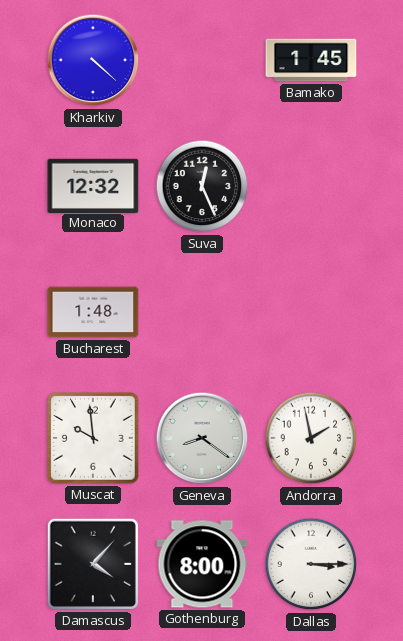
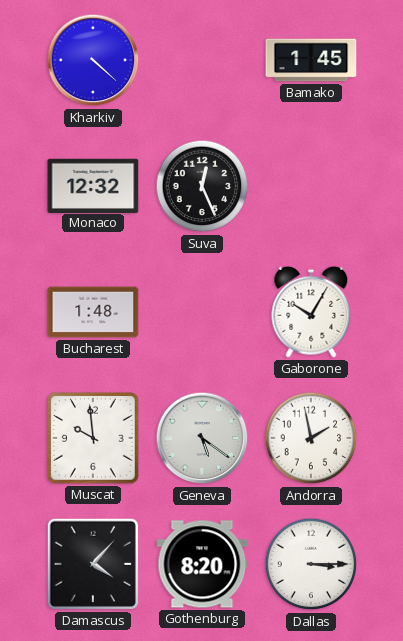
Gaborone: none -> 10:05
Geneva: 8:21 -> 5:21
Gothenburg: 8:00 -> 8:20
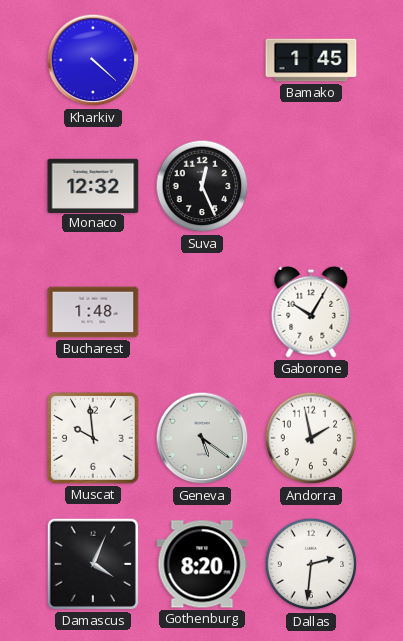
Damascus: 4:07 -> 4:04
Dallas: 3:15 -> 2:31
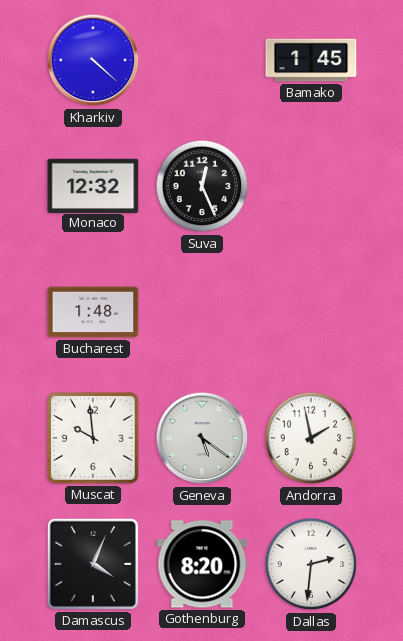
Gaborone: 10:05 -> none
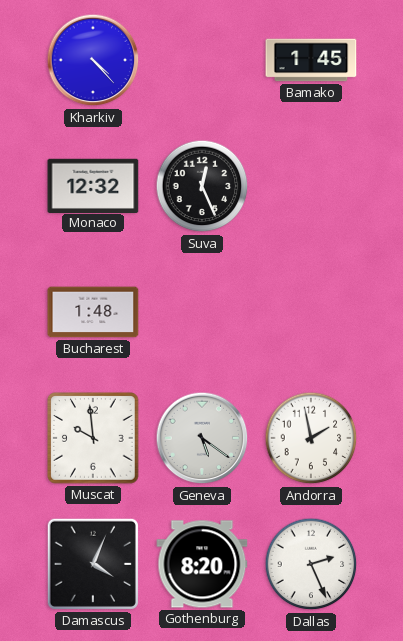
Kharkiv: 4:22 -> 4:23
Dallas: 2:31 -> 2:26
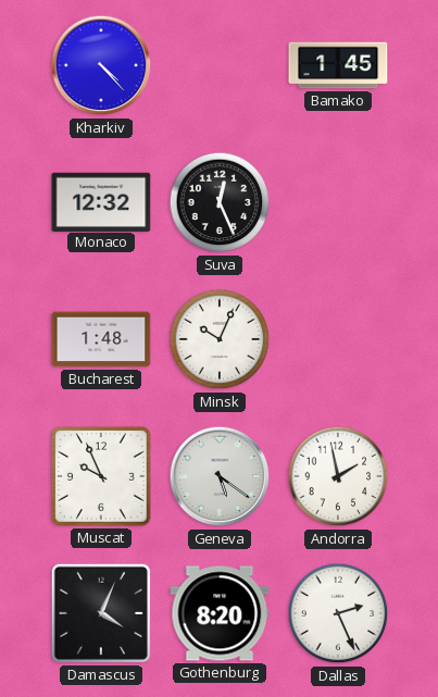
Minsk: none -> 10:04
Muscat: 9:59 -> 9:56
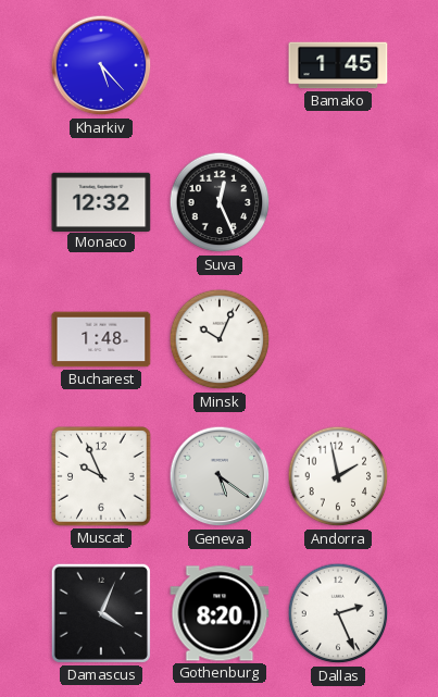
Kharkiv: 4:23 -> 5:23
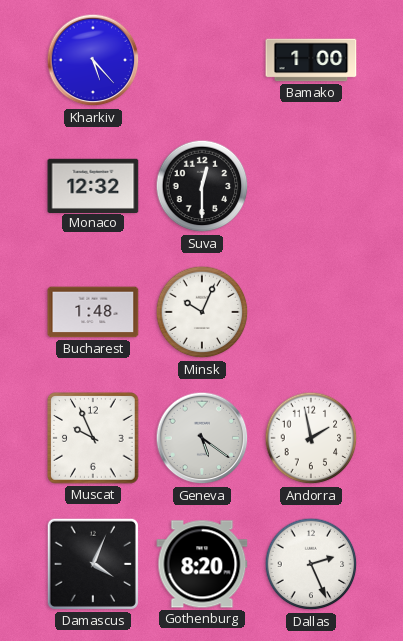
Bamako: 1:45 -> 1:00
Suva: 12:26 -> 12:30
